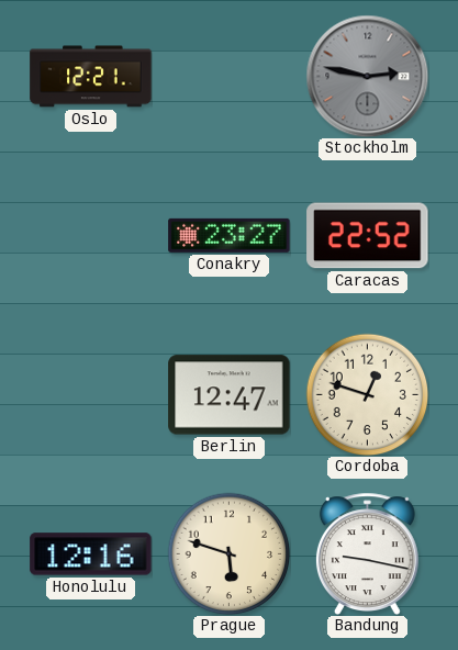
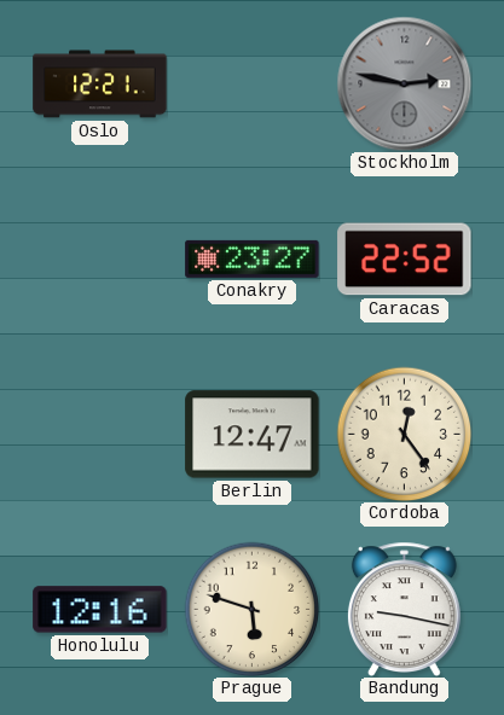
Cordoba: 12:48 -> 12:24
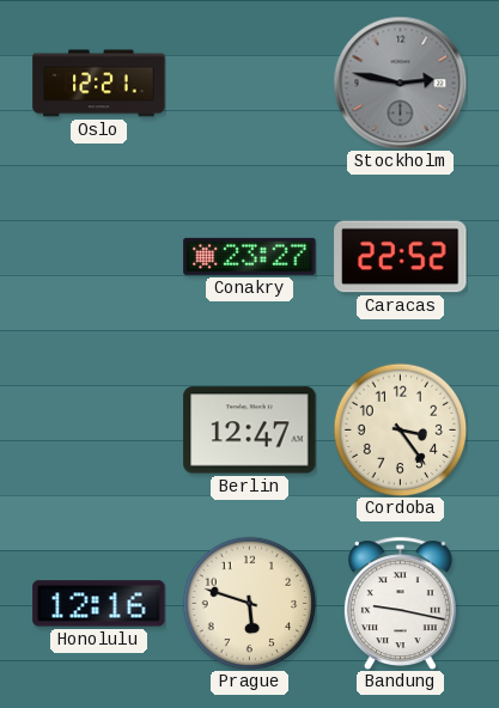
Cordoba: 12:24 -> 3:24
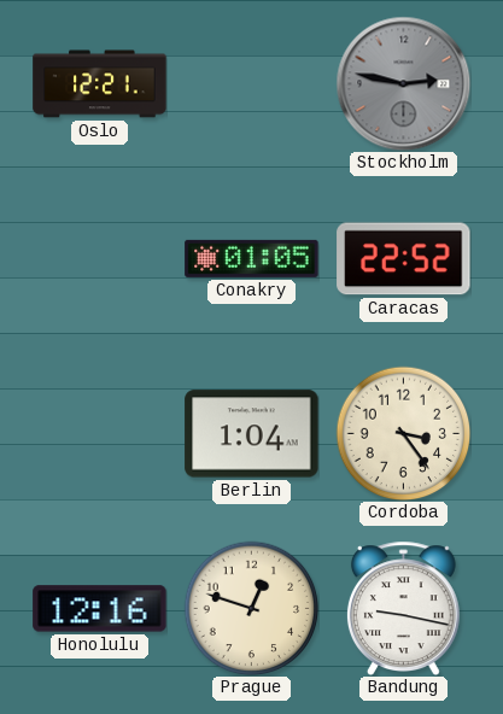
Conakry: 23:27 -> 01:05
Berlin: 12:47 -> 1:04
Prague: 5:48 -> 12:48
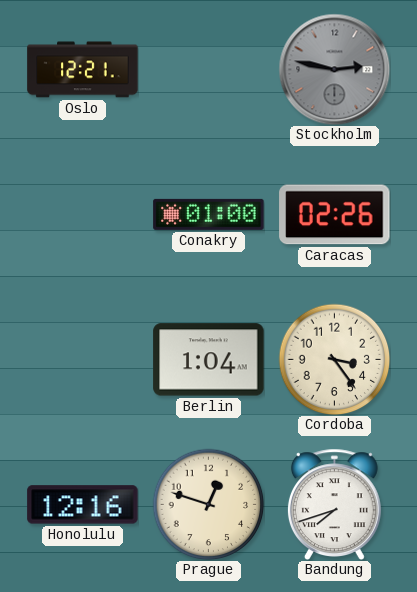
Conakry: 01:05 -> 01:00
Caracas: 22:52 -> 02:26
Bandung: 9:17 -> 7:42
